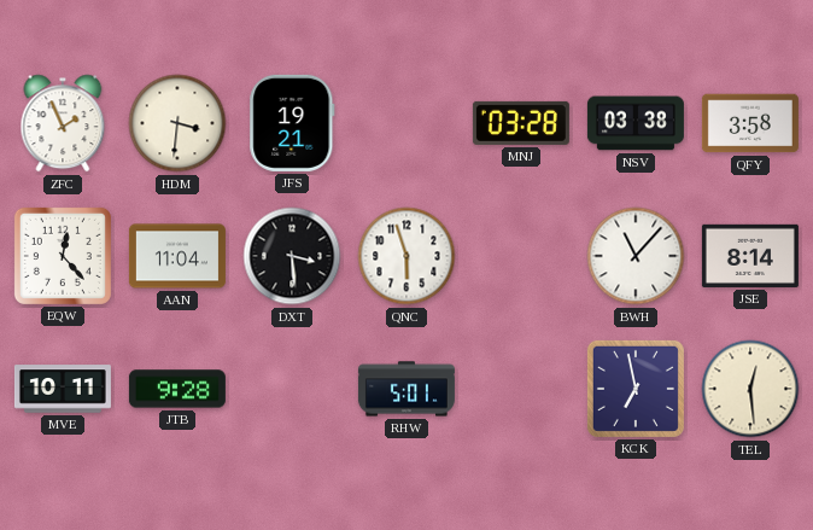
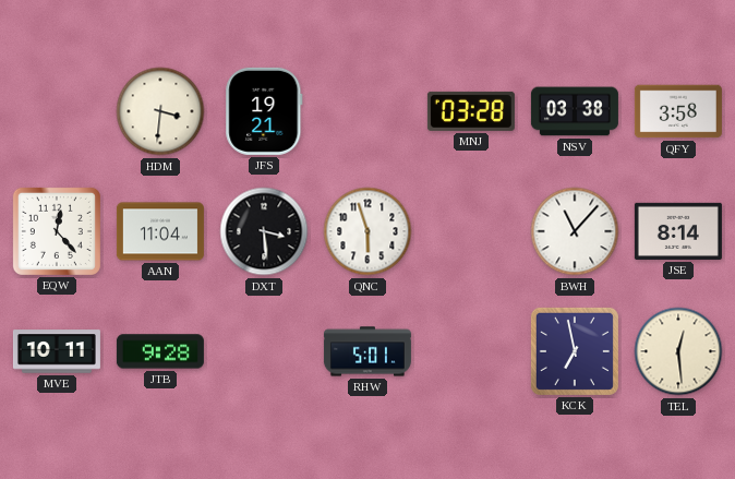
ZFC: 1:56 -> none
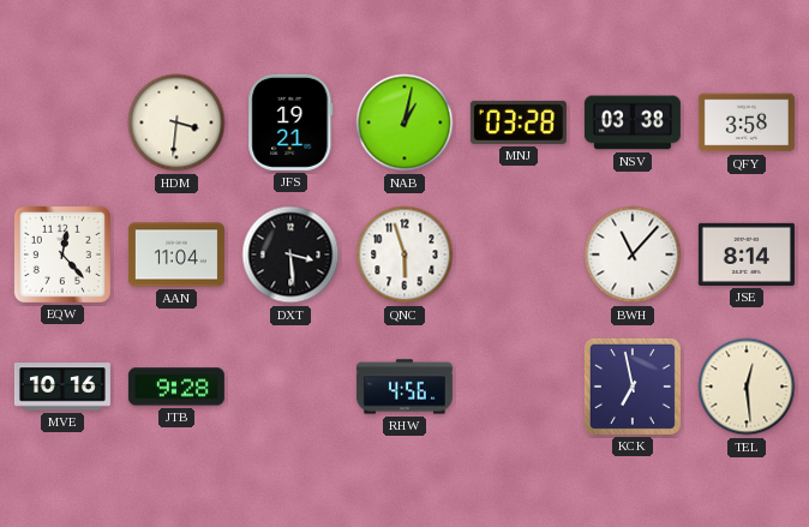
NAB: none -> 1:02
MVE: 10:11 -> 10:16
RHW: 5:01 -> 4:56
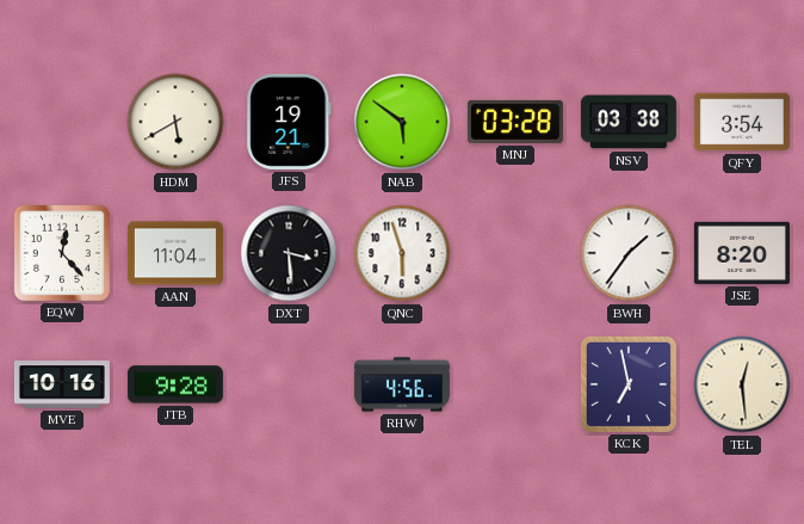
HDM: 3:31 -> 5:40
NAB: 1:02 -> 5:51
QFY: 3:58 -> 3:54
BWH: 11:07 -> 1:36
JSE: 8:14 -> 8:20
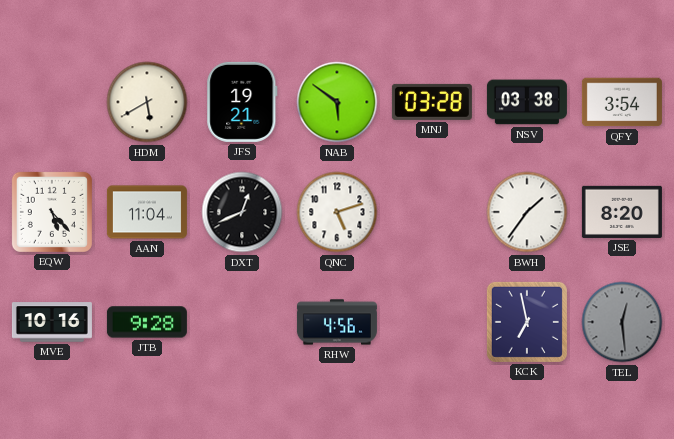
EQW: 12:23 -> 5:23
DXT: 3:29 -> 12:41
QNC: 5:57 -> 5:12
TEL dial: cream -> grey
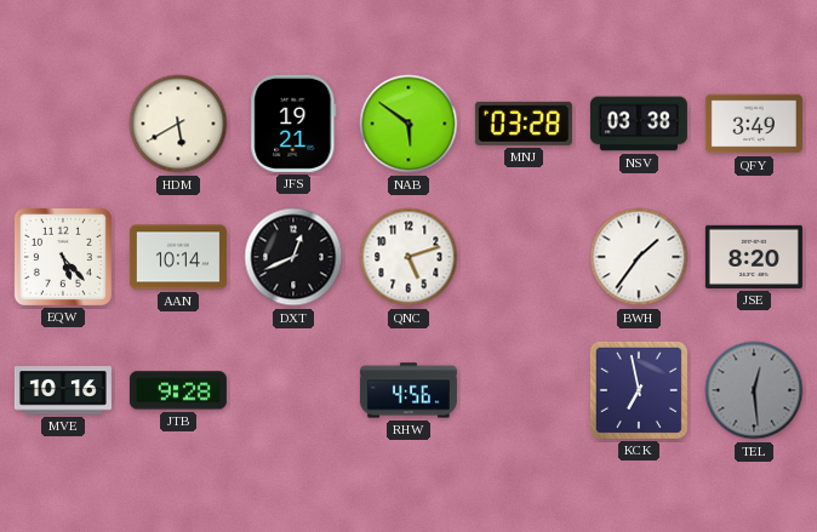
QFY: 3:54 -> 3:49
AAN: 11:04 -> 10:14
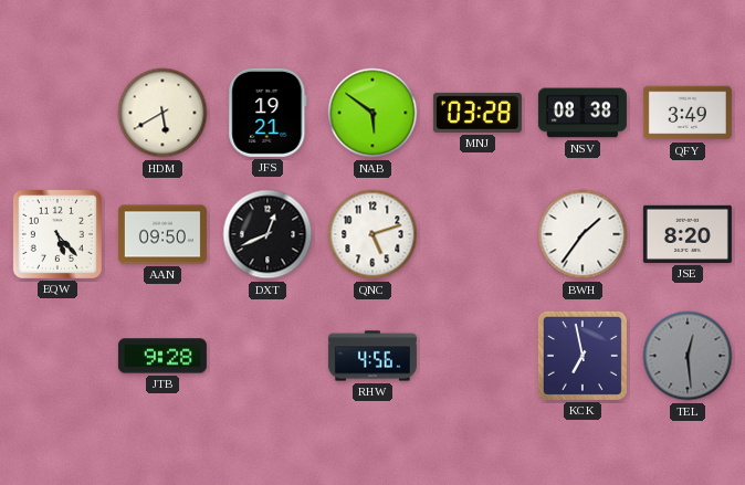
NSV: 03:38 -> 08:38
AAN: 10:14 -> 09:50
MVE: 10:16 -> none
